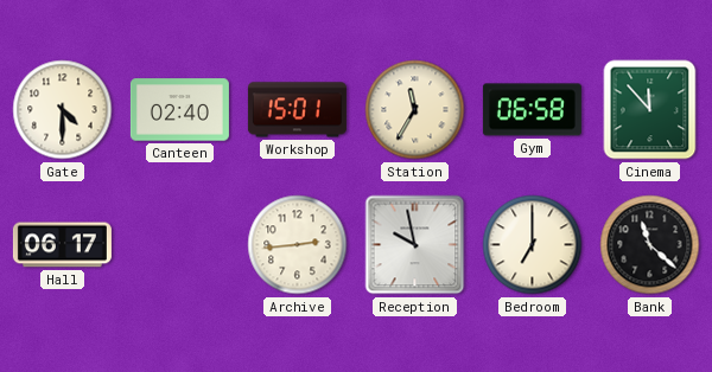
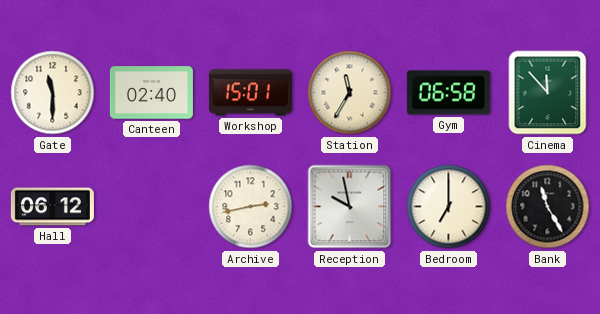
Gate: 4:30 -> 11:30
Hall: 06:17 -> 06:12
Archive: 2:44 -> 2:43
Bank: 11:22 -> 11:25
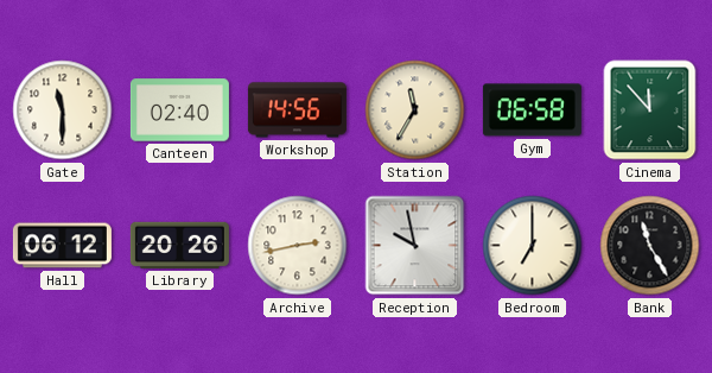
Workshop: 15:01 -> 14:56
Library: none -> 20:26
